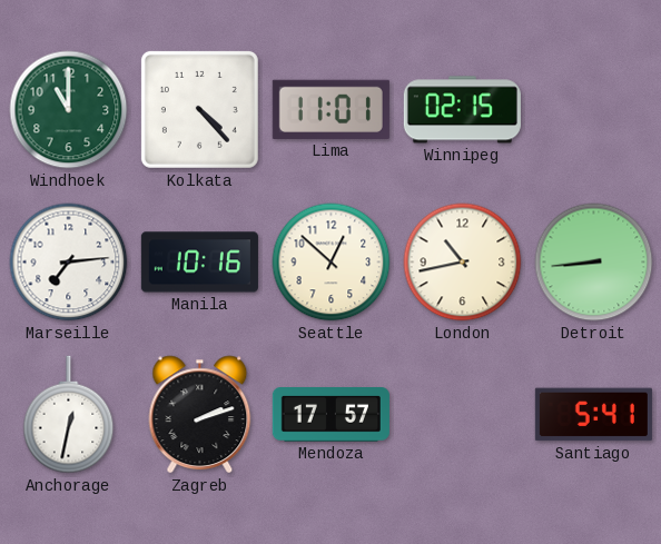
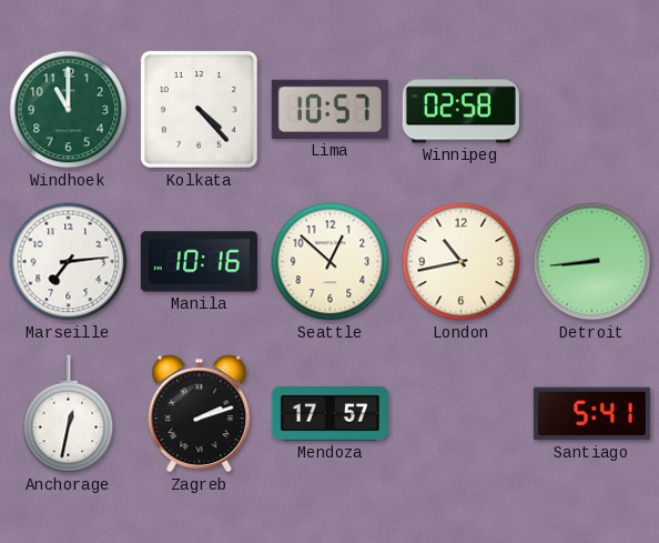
Lima: 11:01 -> 10:57
Winnipeg: 02:15 -> 02:58
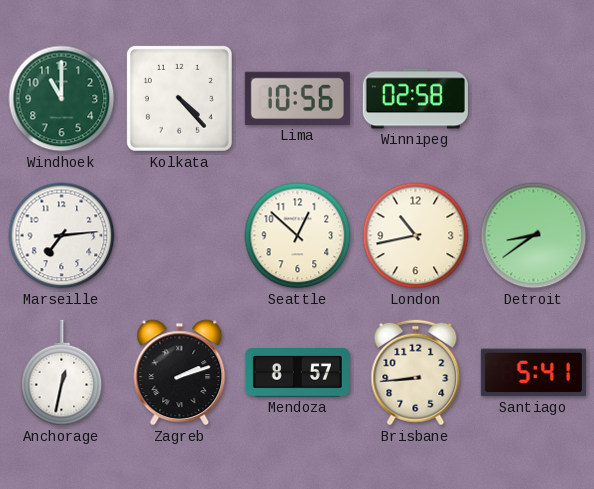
Lima: 10:57 -> 10:56
Manila: 10:16 -> none
Detroit: 8:44 -> 8:39
Mendoza: 17:57 -> 8:57
Brisbane: none -> 8:44
